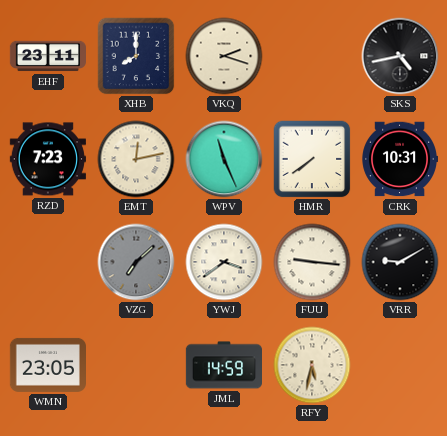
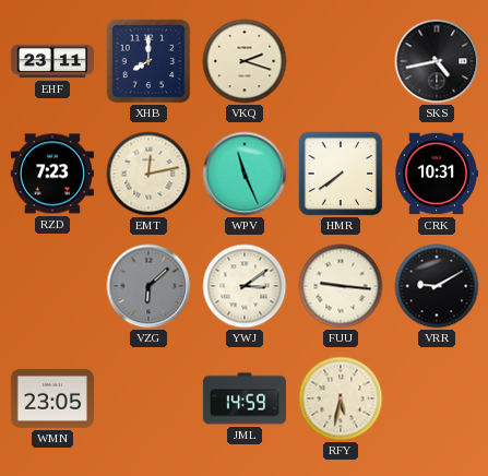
VZG: 7:08 -> 6:08
YWJ: 3:39 -> 3:09
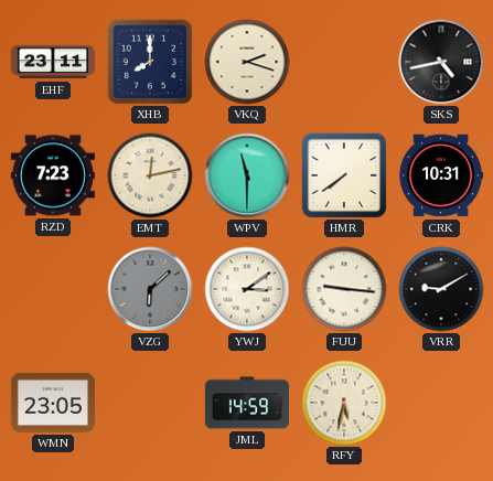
WPV: 11:26 -> 11:30
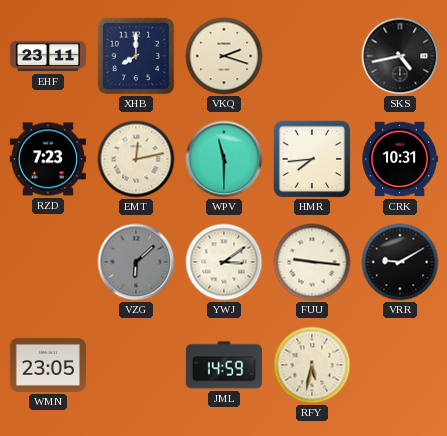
HMR: 7:39 -> 7:44
